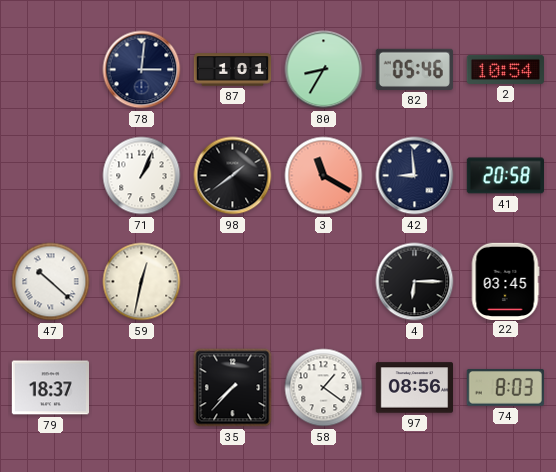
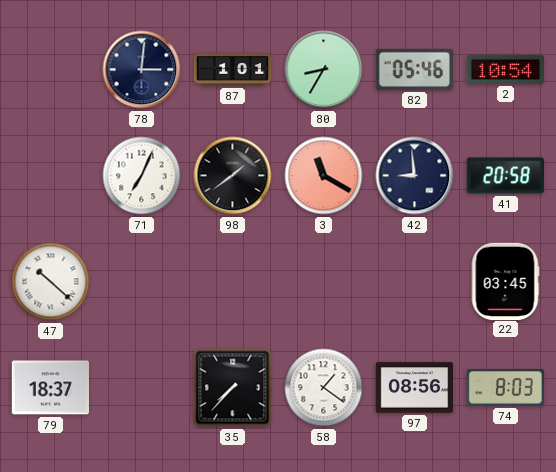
71: 1:04 -> 7:04
59: 12:32 -> none
4: 6:15 -> none
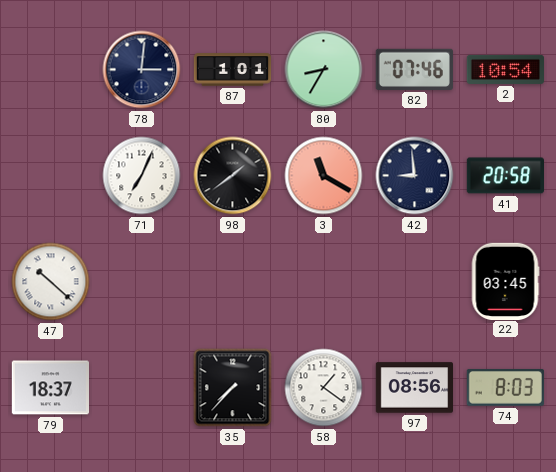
82: 05:46 -> 07:46
